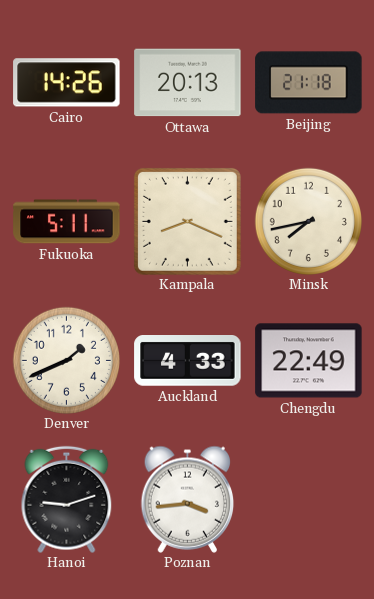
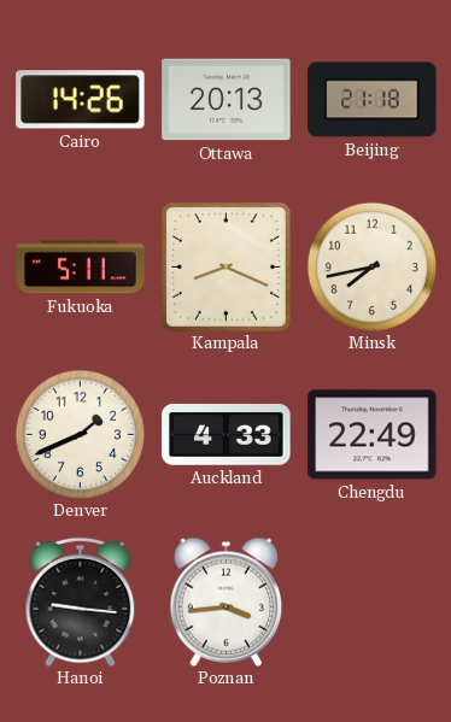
Hanoi: 9:12 -> 9:16
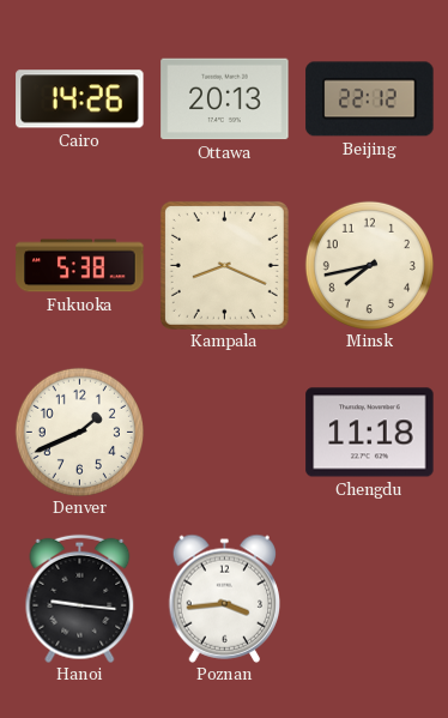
Beijing: 21:18 -> 22:12
Fukuoka: 5:11 -> 5:38
Auckland: 4:33 -> none
Chengdu: 22:49 -> 11:18
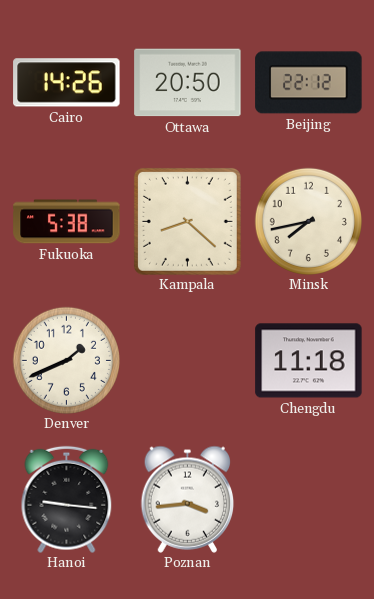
Ottawa: 20:13 -> 20:50
Kampala: 8:19 -> 8:22
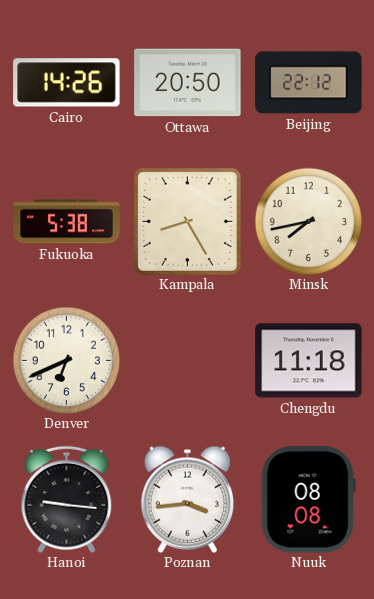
Kampala: 8:22 -> 8:25
Denver: 1:41 -> 6:41
Nuuk: none -> 08:08
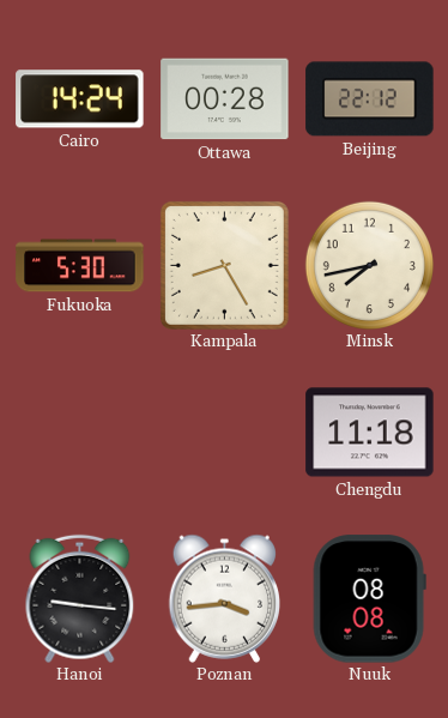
Cairo: 14:26 -> 14:24
Ottawa: 20:50 -> 00:28
Fukuoka: 5:38 -> 5:30
Denver: 6:41 -> none
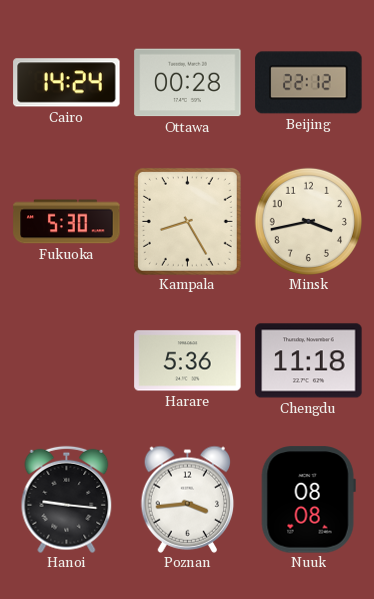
Minsk: 7:43 -> 3:43
Harare: none -> 5:36
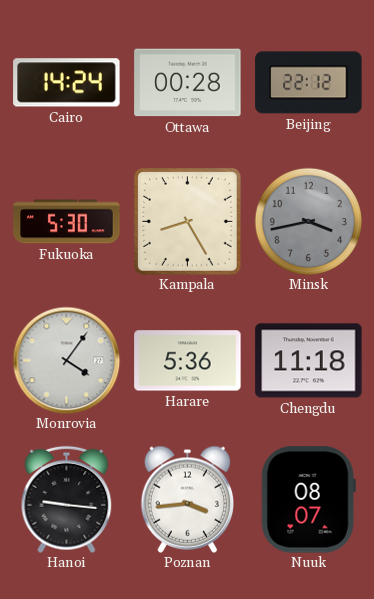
Minsk dial: cream -> grey
Monrovia: none -> 4:06
Nuuk: 08:08 -> 08:07
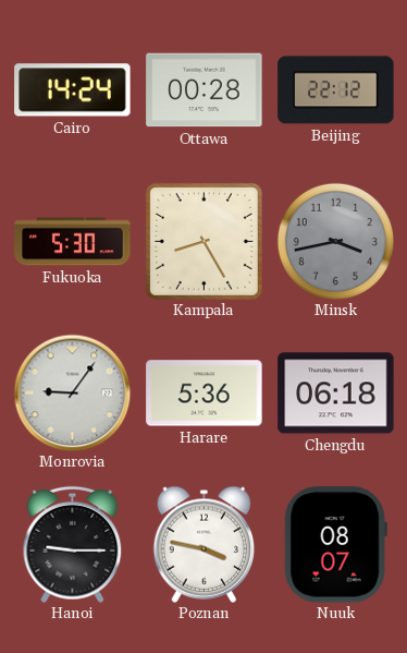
Monrovia: 4:06 -> 9:06
Chengdu: 11:18 -> 06:18
Hanoi: 9:16 -> 9:15
Poznan: 3:44 -> 3:47
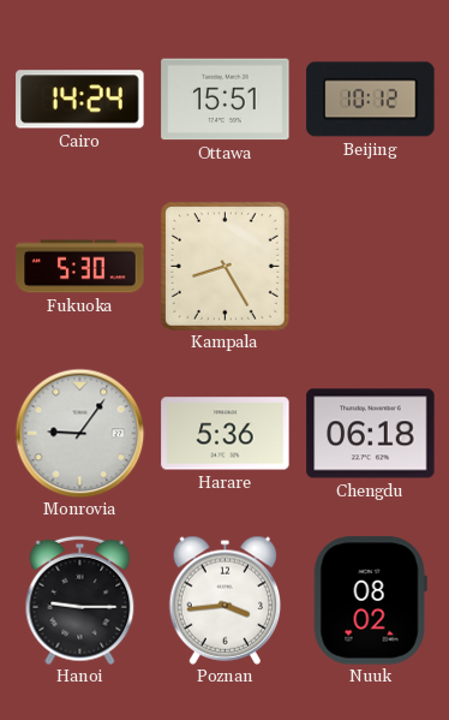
Ottawa: 00:28 -> 15:51
Beijing: 22:12 -> 10:12
Minsk: 3:43 -> none
Poznan: 3:47 -> 3:44
Nuuk: 08:07 -> 08:02
